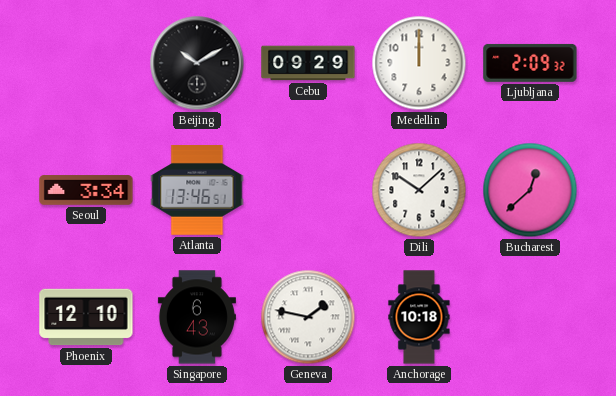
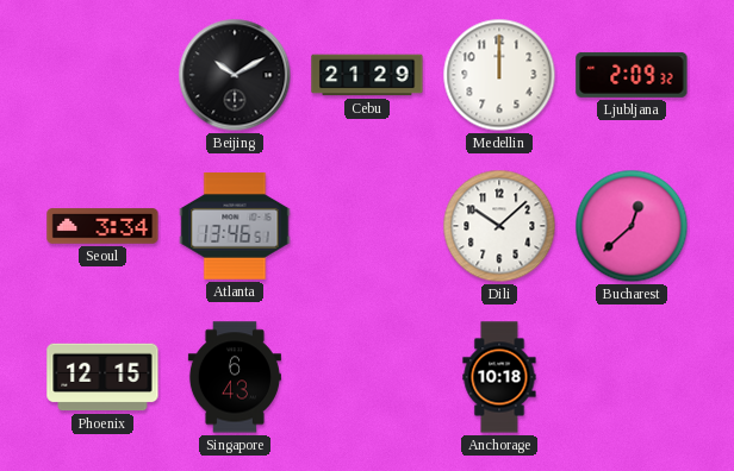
Cebu: 09:29 -> 21:29
Phoenix: 12:10 -> 12:15
Geneva: 1:47 -> none
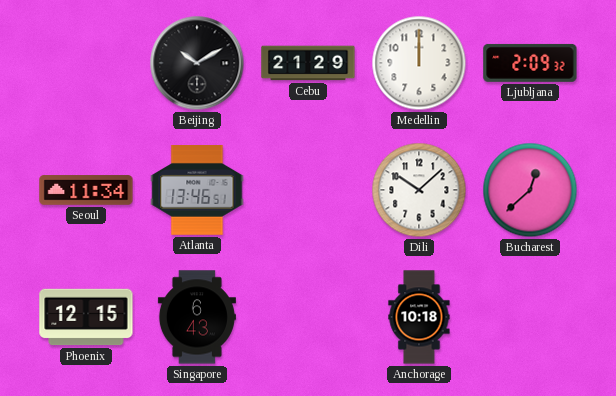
Seoul: 3:34 -> 11:34
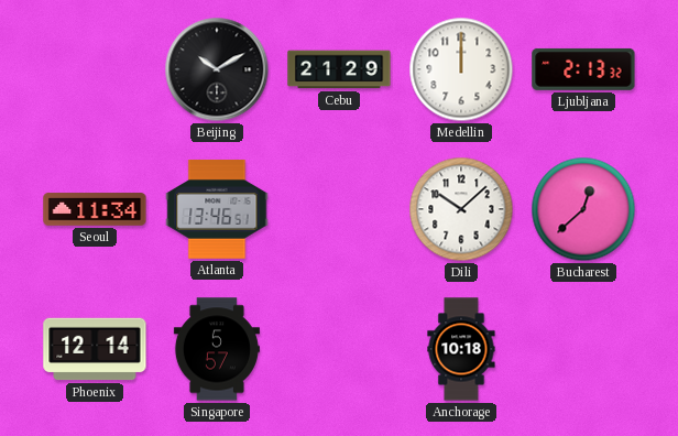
Ljubljana: 2:09 -> 2:13
Phoenix: 12:15 -> 12:14
Singapore: 6:43 -> 5:57
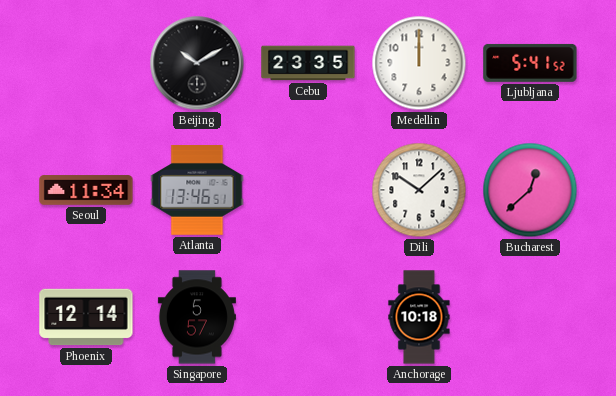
Cebu: 21:29 -> 23:35
Ljubljana: 2:13 -> 5:41
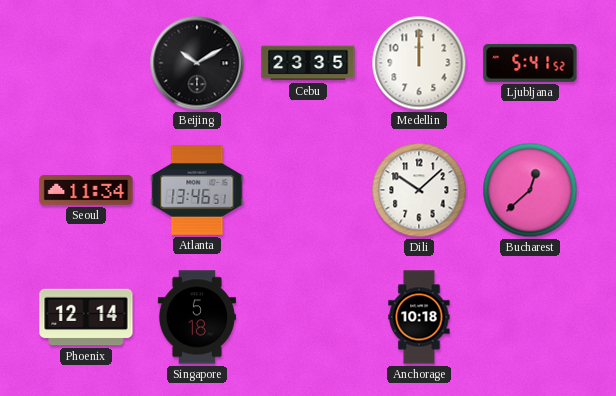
Singapore: 5:57 -> 5:18
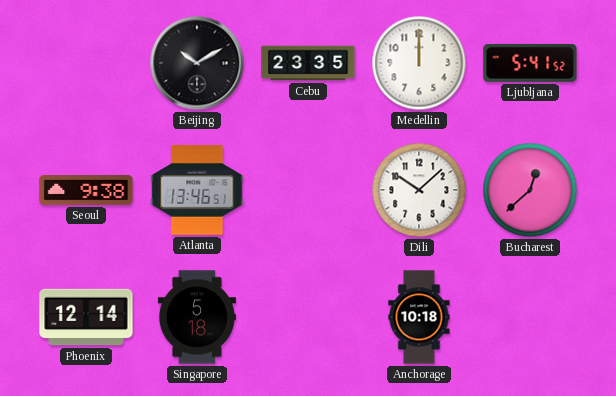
Seoul: 11:34 -> 9:38
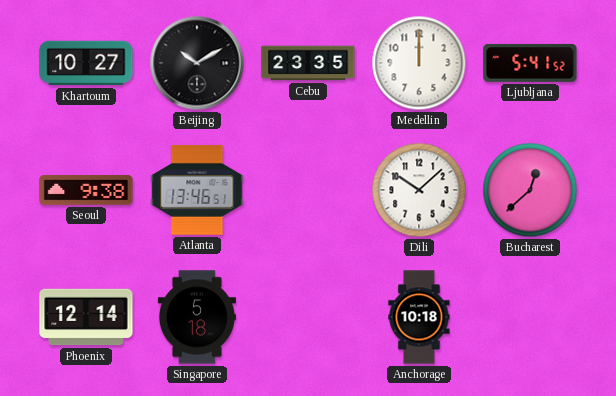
Khartoum: none -> 10:27
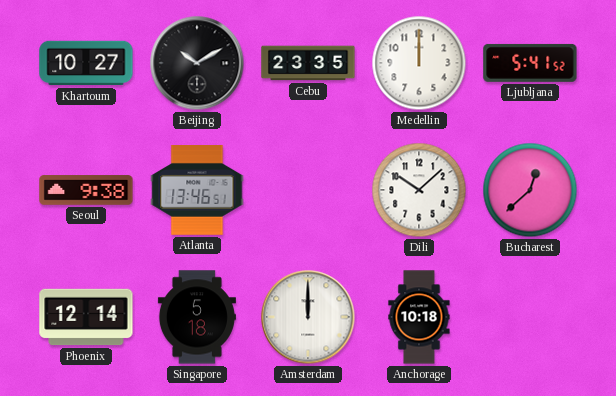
Amsterdam: none -> 12:00
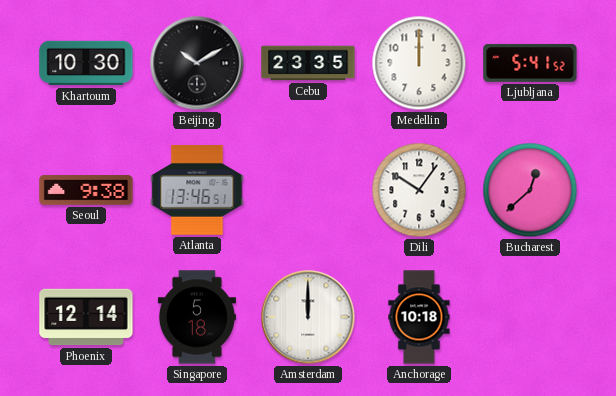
Khartoum: 10:27 -> 10:30
Dili: 10:08 -> 10:06
